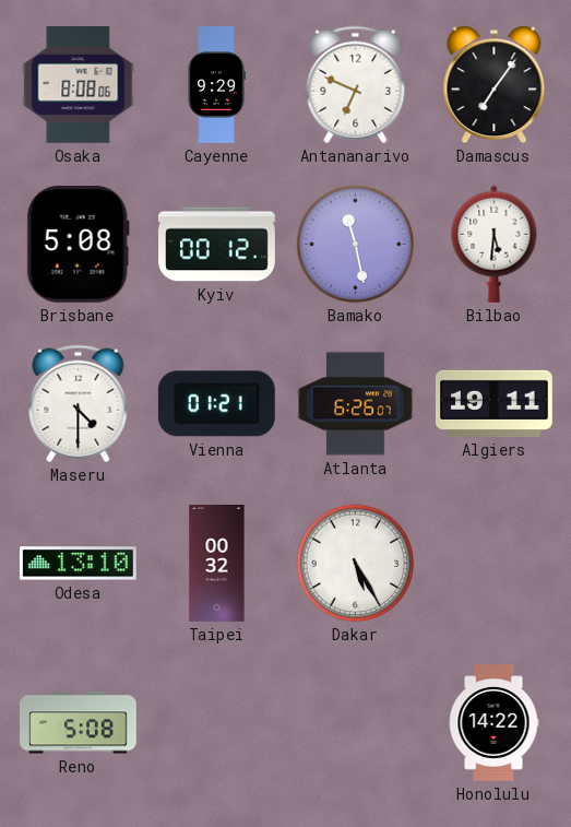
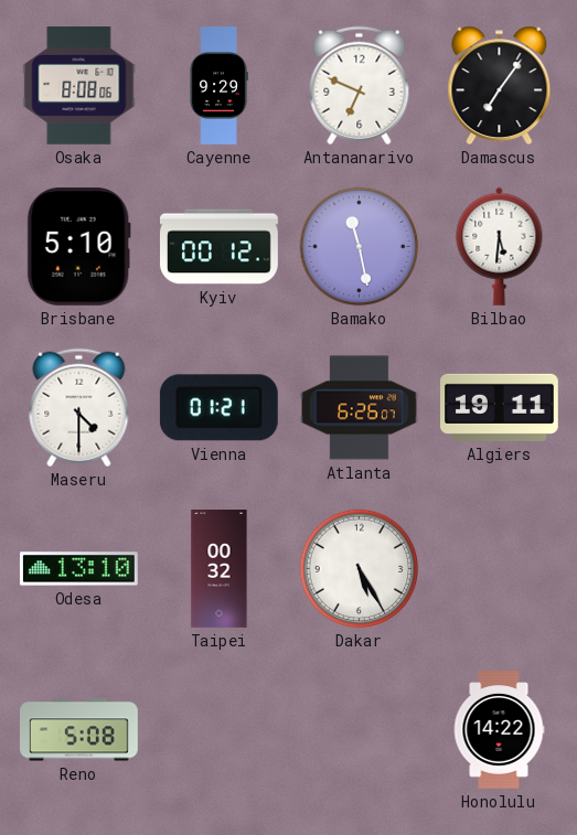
Brisbane: 5:08 -> 5:10
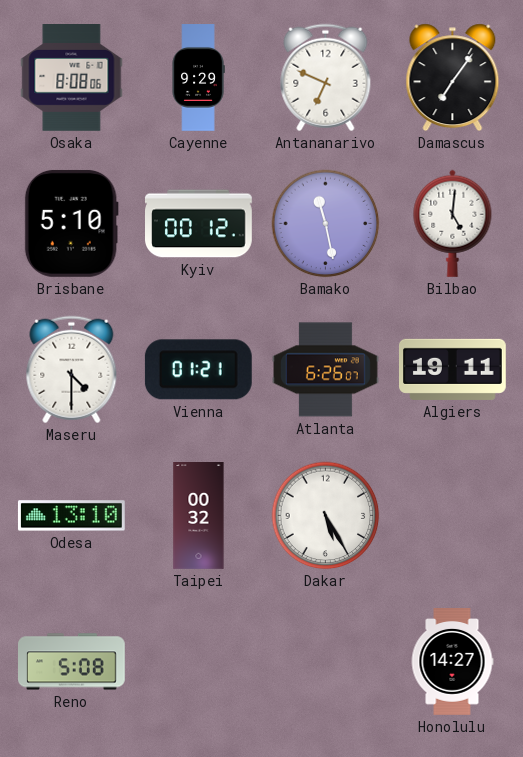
Bilbao: 5:31 -> 5:01
Honolulu: 14:22 -> 14:27
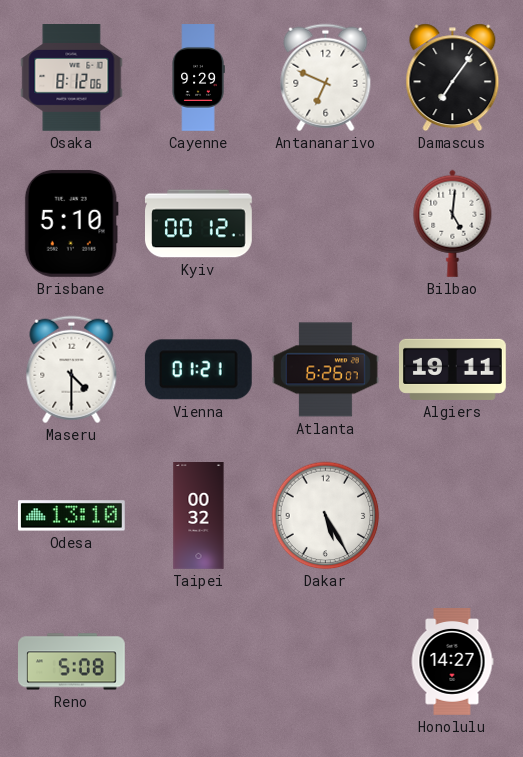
Osaka: 8:08 -> 8:12
Bamako: 11:28 -> none
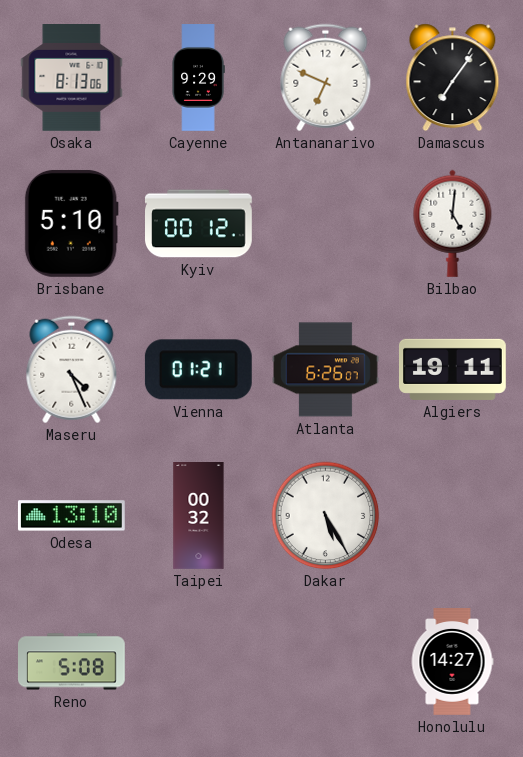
Osaka: 8:12 -> 8:13
Maseru: 4:30 -> 4:26
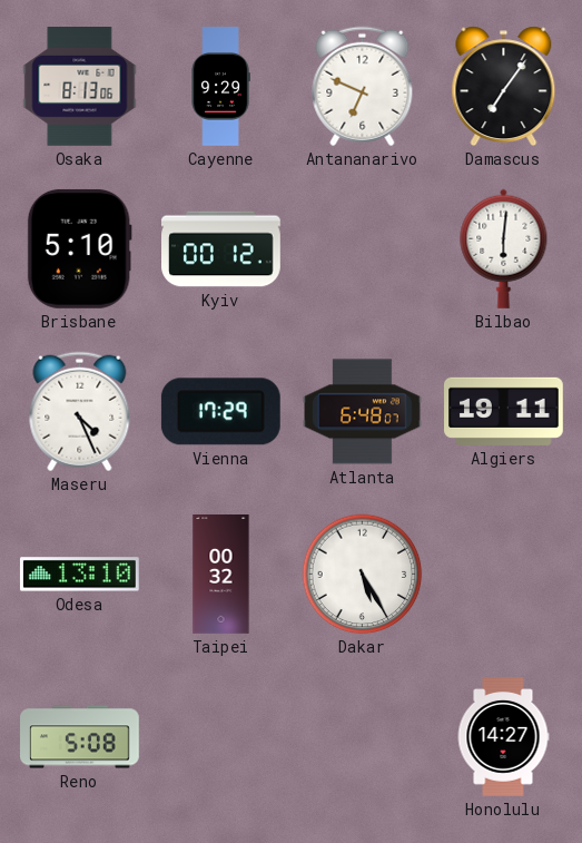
Bilbao: 5:01 -> 6:01
Vienna: 01:21 -> 17:29
Atlanta: 6:26 -> 6:48
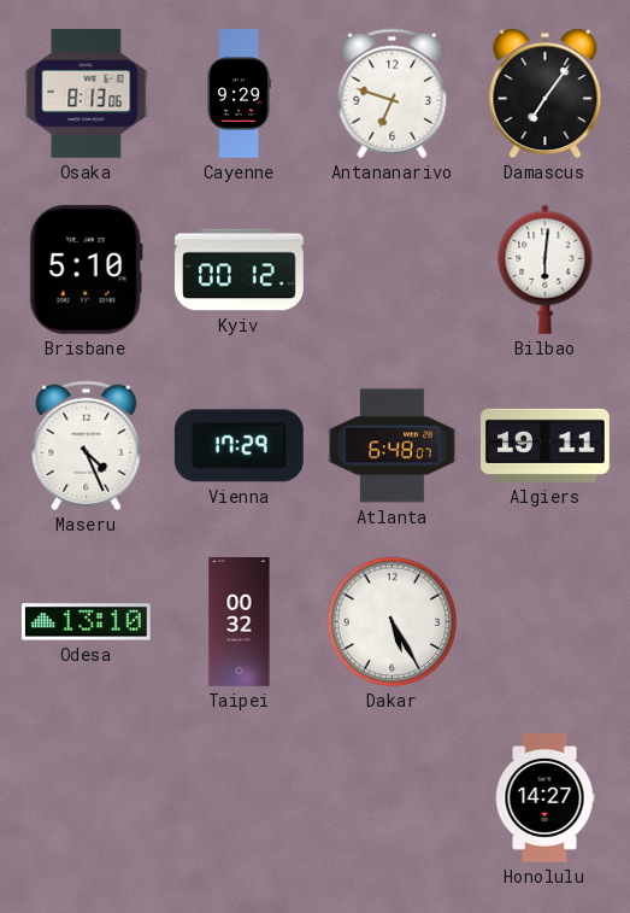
Antananarivo: 6:49 -> 6:48
Reno: 5:08 -> none
